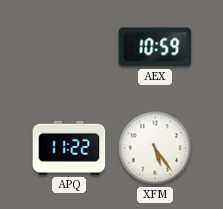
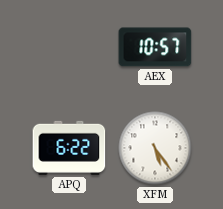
AEX: 10:59 -> 10:57
APQ: 11:22 -> 6:22
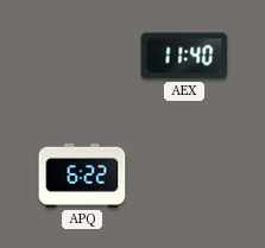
AEX: 10:57 -> 11:40
XFM: 5:24 -> none
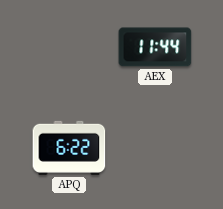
AEX: 11:40 -> 11:44
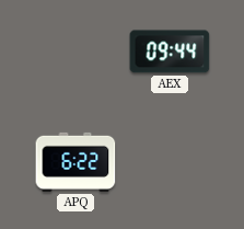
AEX: 11:44 -> 09:44
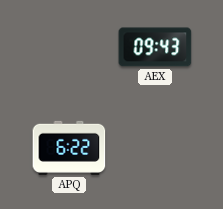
AEX: 09:44 -> 09:43
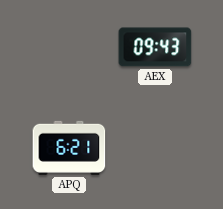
APQ: 6:22 -> 6:21
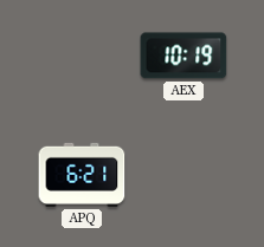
AEX: 09:43 -> 10:19
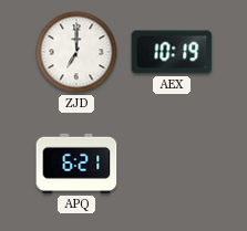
ZJD: none -> 7:00
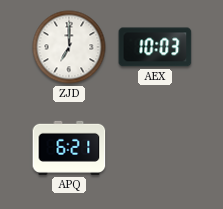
AEX: 10:19 -> 10:03
